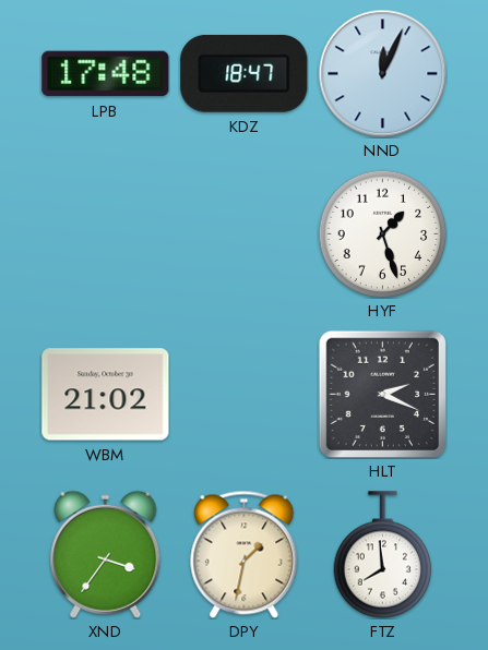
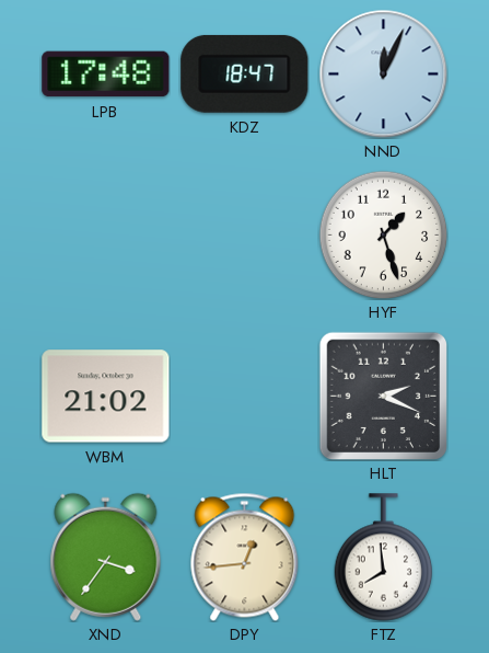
DPY: 1:32 -> 12:44
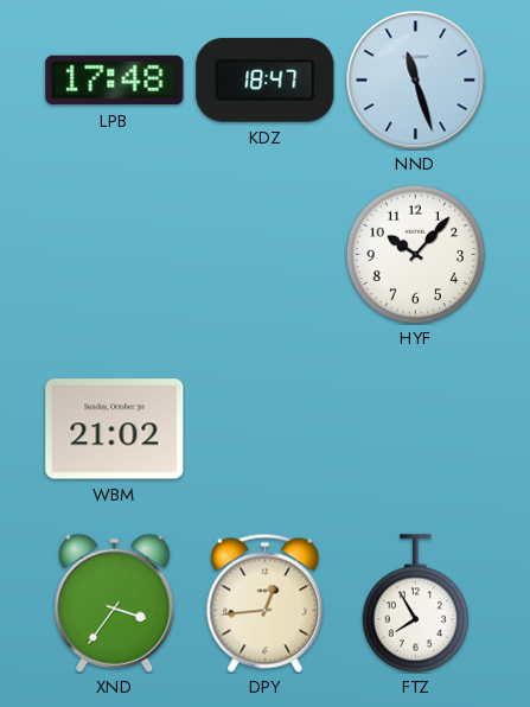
NND: 12:04 -> 11:27
HYF: 1:27 -> 10:07
HLT: 2:19 -> none
FTZ: 7:59 -> 7:55
